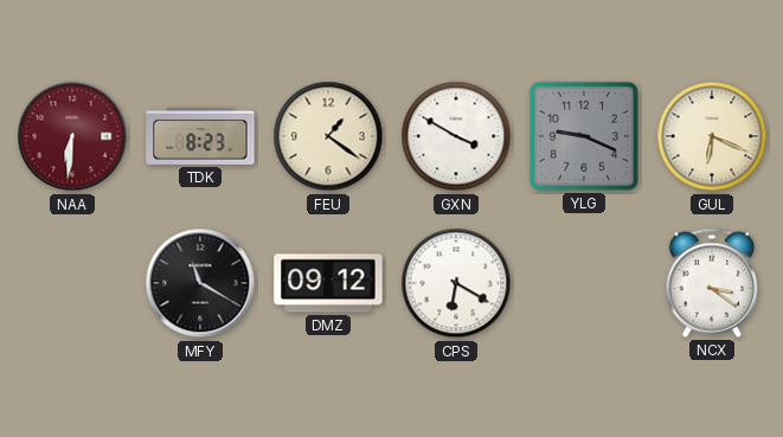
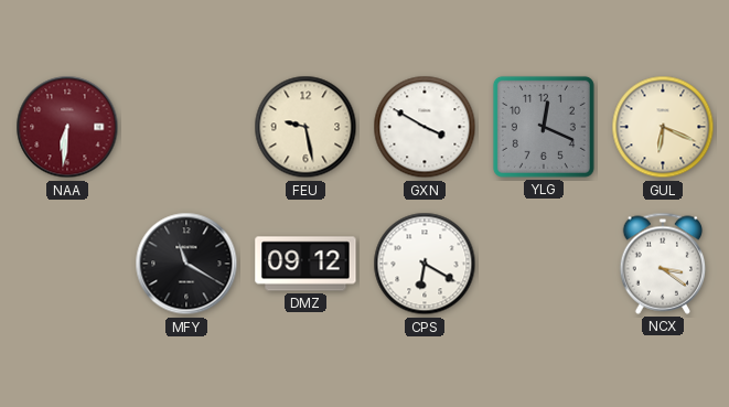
TDK: 8:23 -> none
FEU: 1:21 -> 9:28
YLG: 9:19 -> 12:19
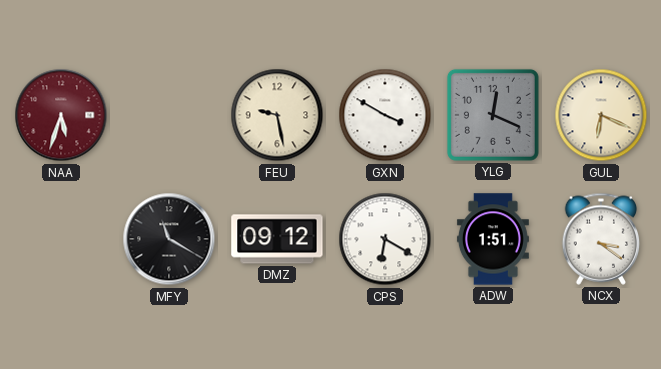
NAA: 6:31 -> 5:33
ADW: none -> 1:51
